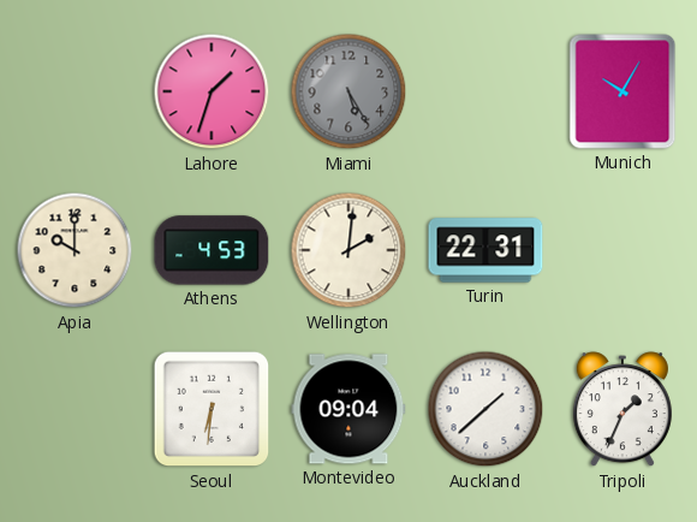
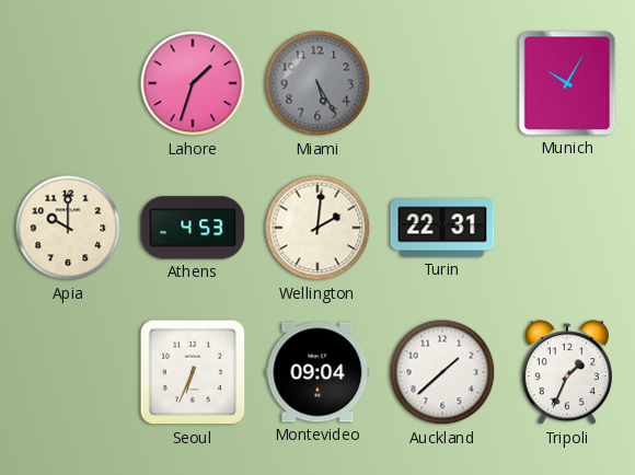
Seoul: 6:31 -> 6:34
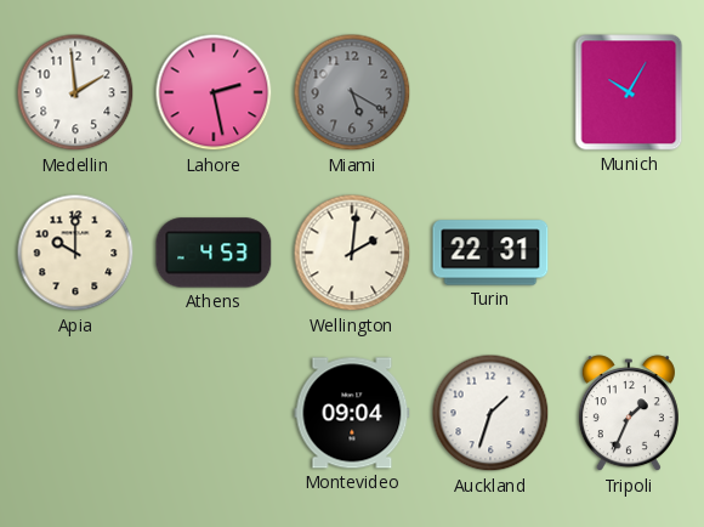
Medellin: none -> 1:59
Lahore: 1:33 -> 2:28
Miami: 5:25 -> 5:20
Seoul: 6:34 -> none
Auckland: 1:38 -> 1:33
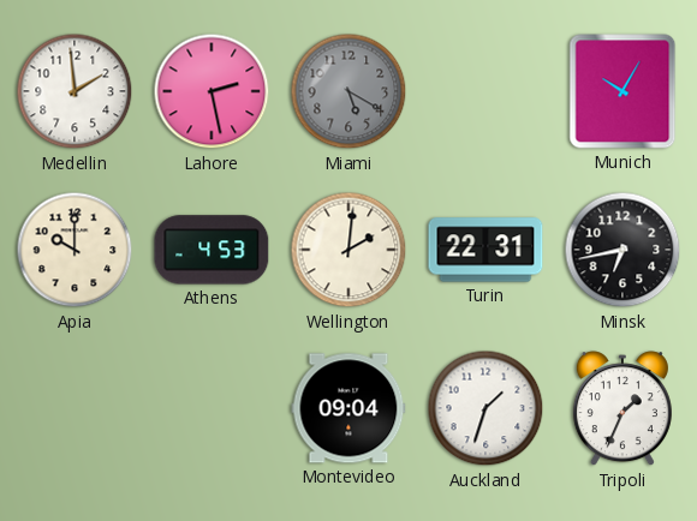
Minsk: none -> 6:43
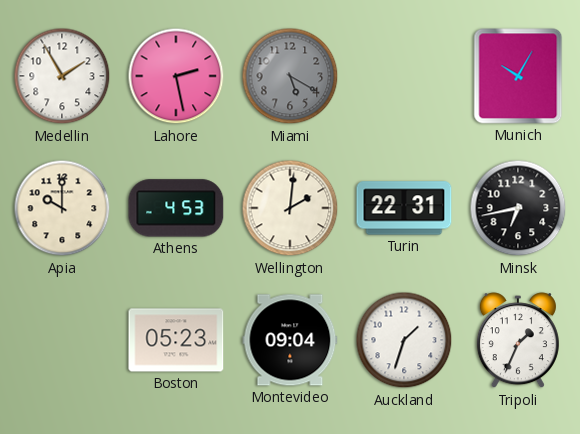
Medellin: 1:59 -> 1:55
Boston: none -> 05:23
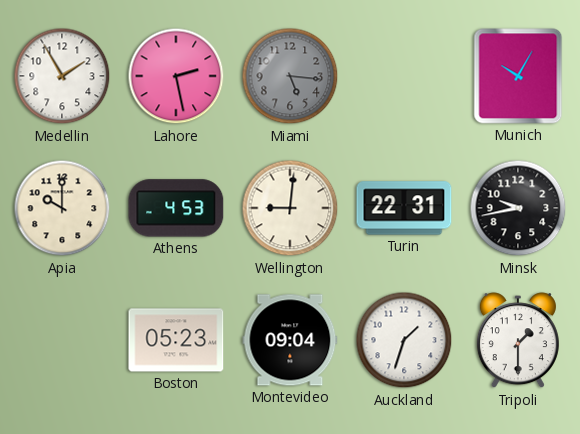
Miami: 5:20 -> 5:16
Wellington: 2:01 -> 9:01
Minsk: 6:43 -> 9:43
Tripoli: 1:34 -> 1:30
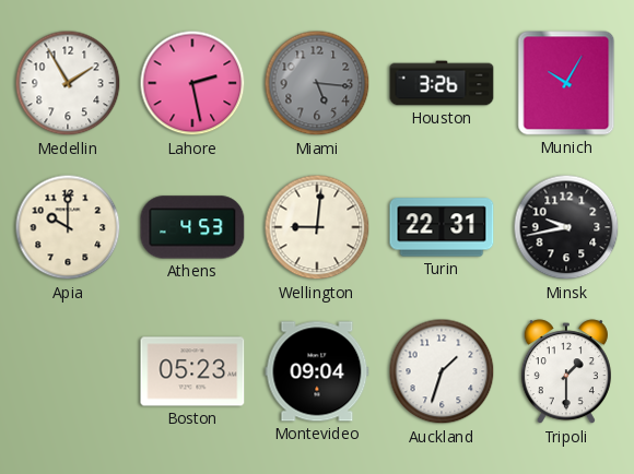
Houston: none -> 3:26
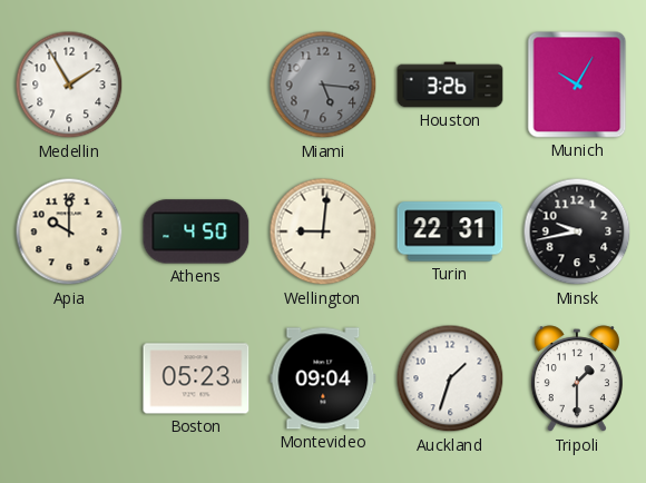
Lahore: 2:28 -> none
Athens: 4:53 -> 4:50
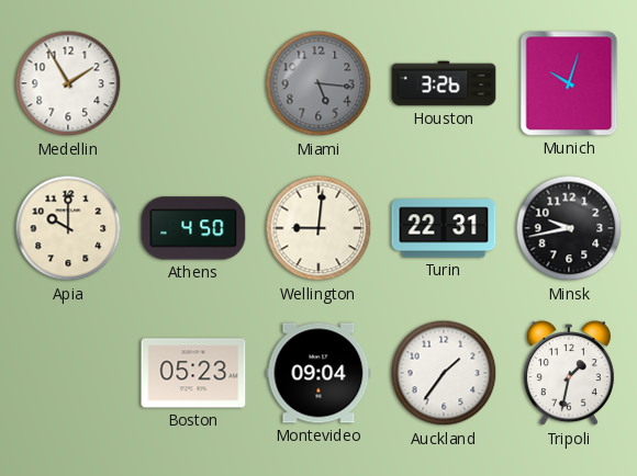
Munich: 10:05 -> 10:03
Auckland: 1:33 -> 1:36
Tripoli: 1:30 -> 1:32
